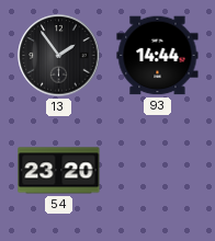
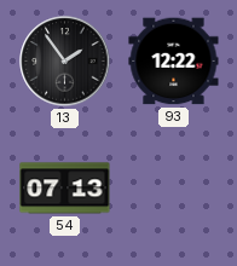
93: 14:44 -> 12:22
54: 23:20 -> 07:13
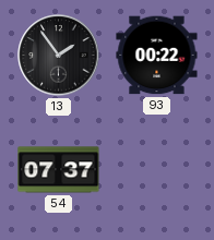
93: 12:22 -> 00:22
54: 07:13 -> 07:37
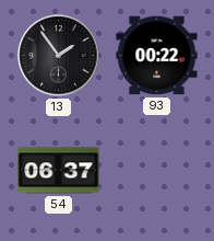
54: 07:37 -> 06:37
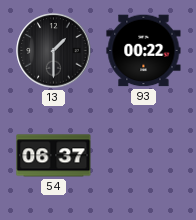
13: 1:54 -> 1:30
